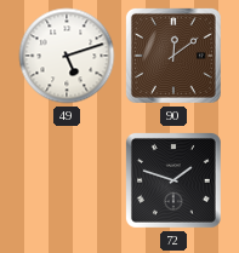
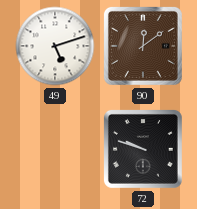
72: 1:48 -> 9:48
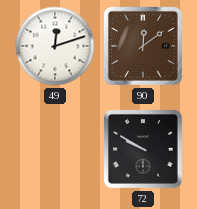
49: 5:12 -> 12:12
72: 9:48 -> 9:50
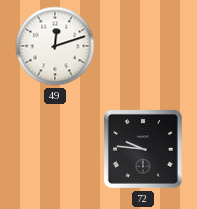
90: 12:09 -> none
72: 9:50 -> 9:46
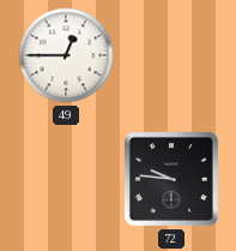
49: 12:12 -> 12:45
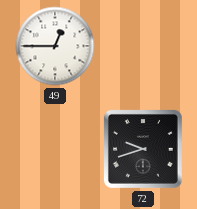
72: 9:46 -> 9:42
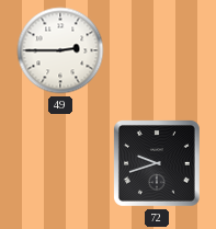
49: 12:45 -> 2:45
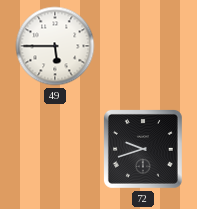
49: 2:45 -> 5:45
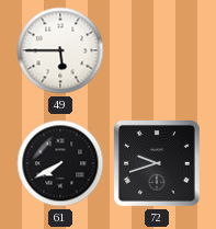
61: none -> 7:40
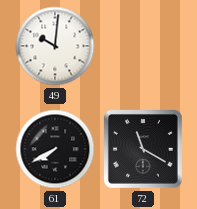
49: 5:45 -> 10:01
72: 9:42 -> 11:20
